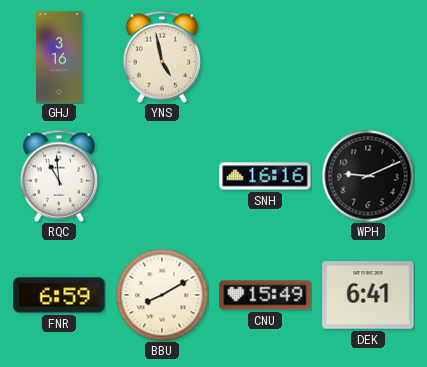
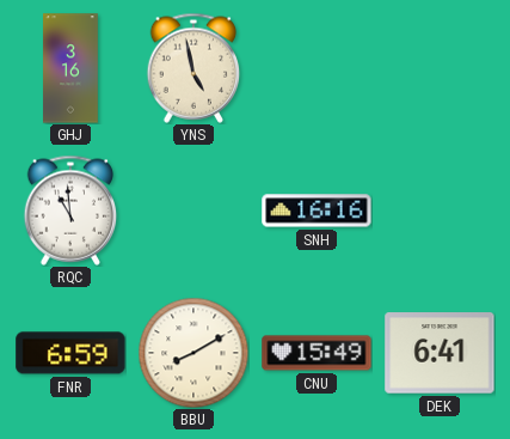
WPH: 9:11 -> none
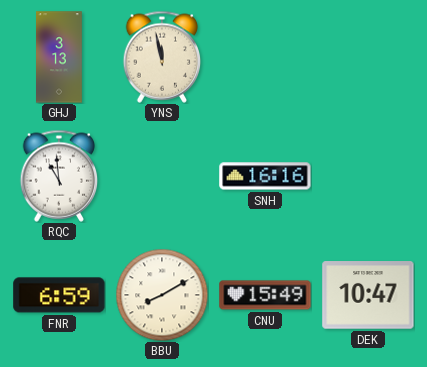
GHJ: 3:16 -> 3:13
YNS: 4:58 -> 11:58
DEK: 6:41 -> 10:47
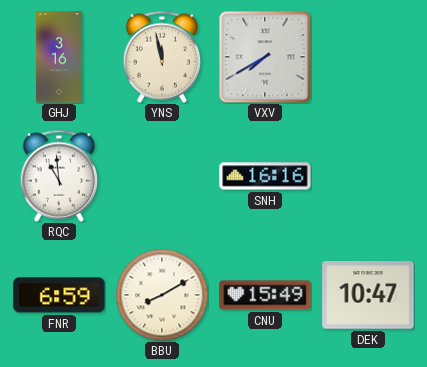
GHJ: 3:13 -> 3:16
VXV: none -> 7:40
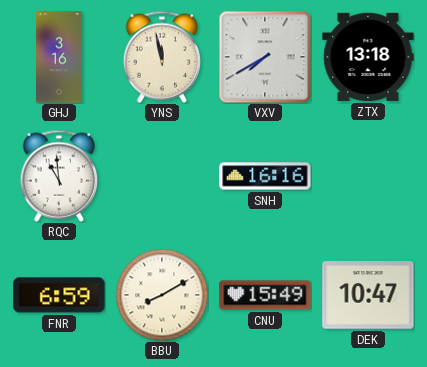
ZTX: none -> 13:18
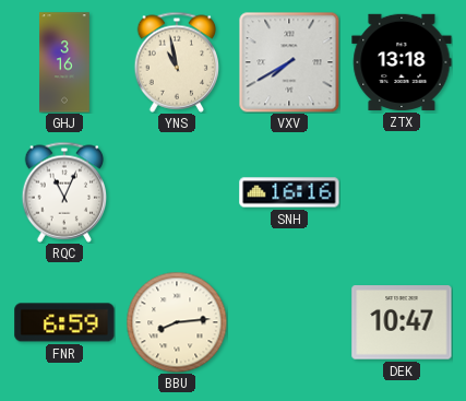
YNS: 11:58 -> 10:58
RQC: 10:59 -> 11:04
BBU: 8:10 -> 8:14
CNU: 15:49 -> none
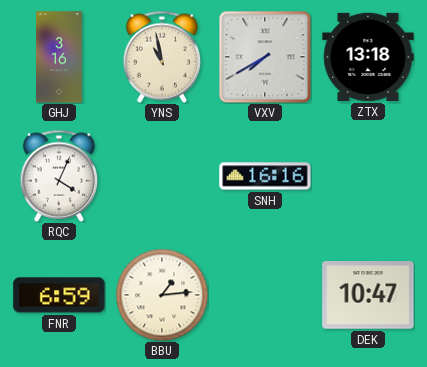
RQC: 11:04 -> 4:04
BBU: 8:14 -> 1:14
